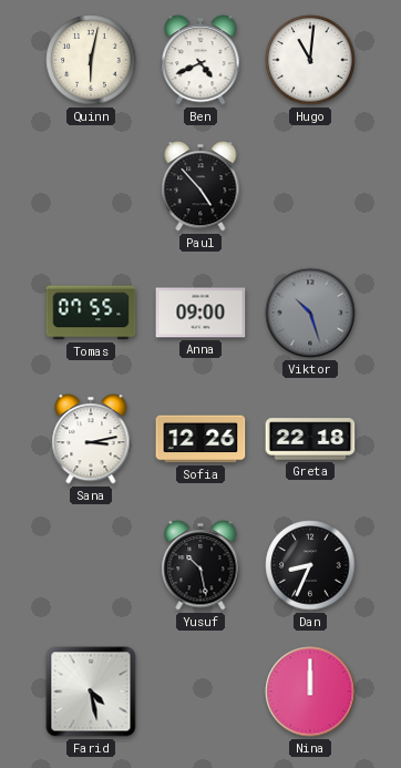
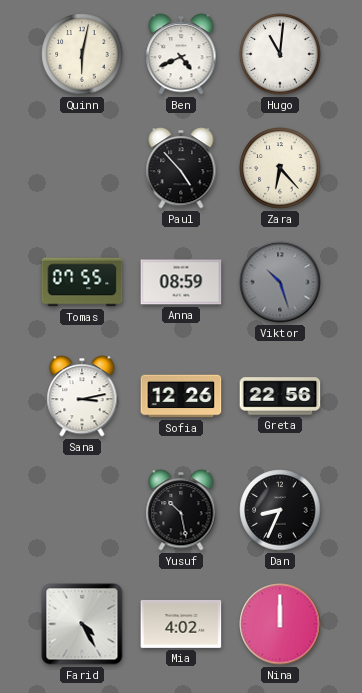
Zara: none -> 6:23
Anna: 09:00 -> 08:59
Greta: 22:18 -> 22:56
Farid: 4:28 -> 4:25
Mia: none -> 4:02
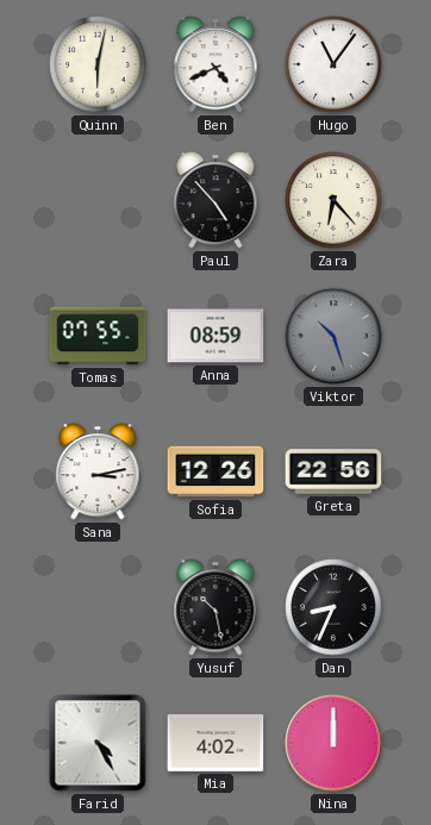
Hugo: 11:01 -> 11:06
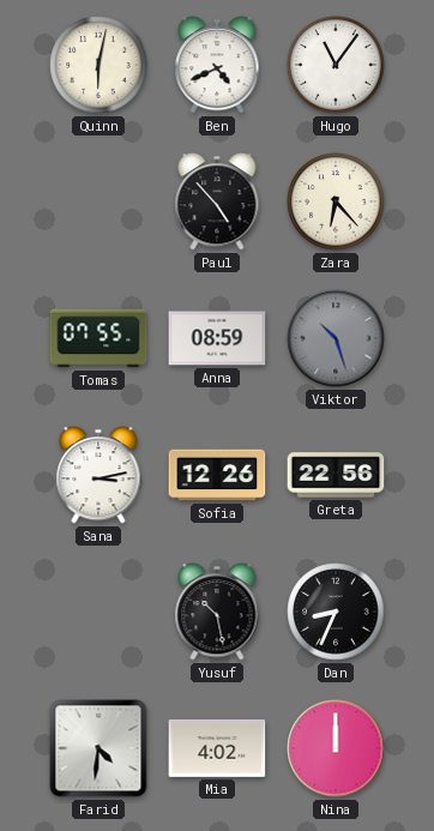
Farid: 4:25 -> 4:31
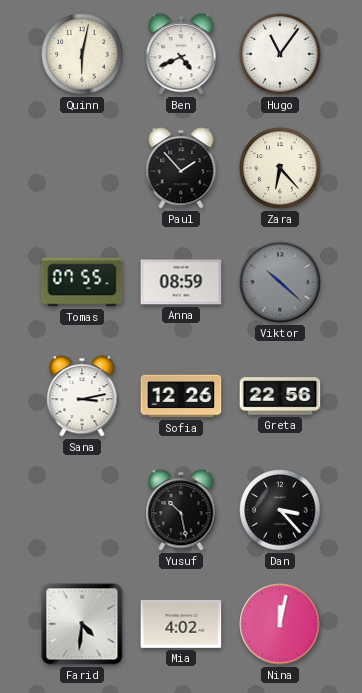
Paul: 4:53 -> 1:53
Viktor: 10:27 -> 10:22
Dan: 8:34 -> 3:23
Nina: 12:00 -> 12:02
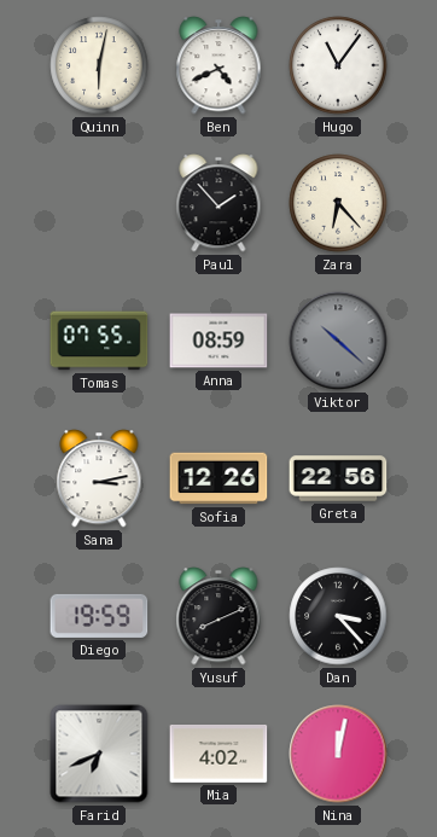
Diego: none -> 19:59
Yusuf: 10:28 -> 8:11
Farid: 4:31 -> 6:41
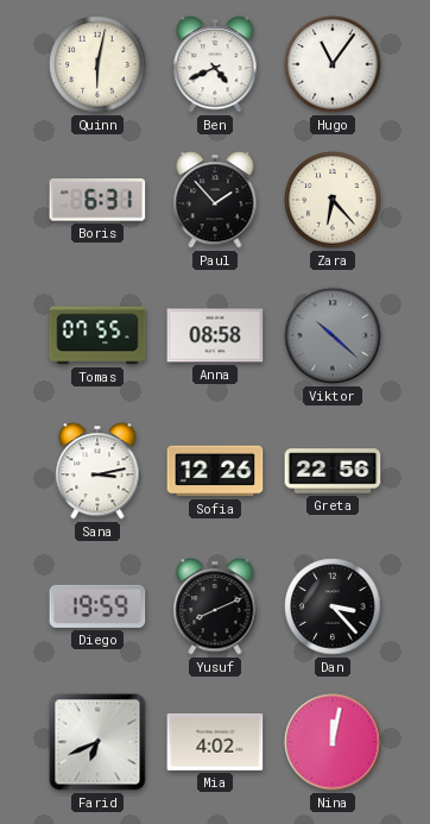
Boris: none -> 6:31
Anna: 08:59 -> 08:58
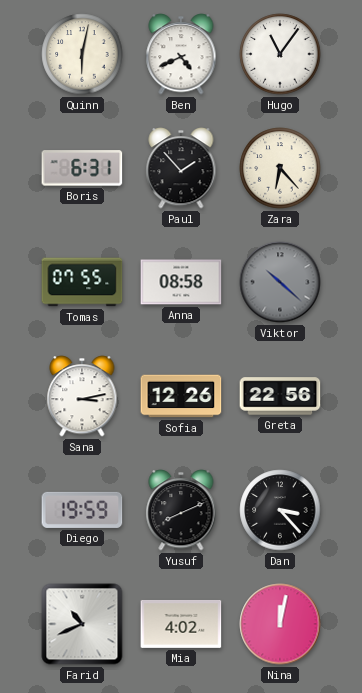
Farid: 6:41 -> 10:41
